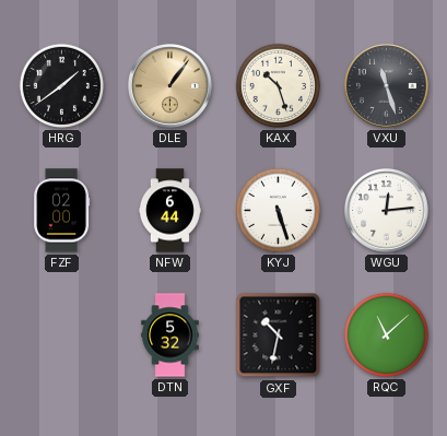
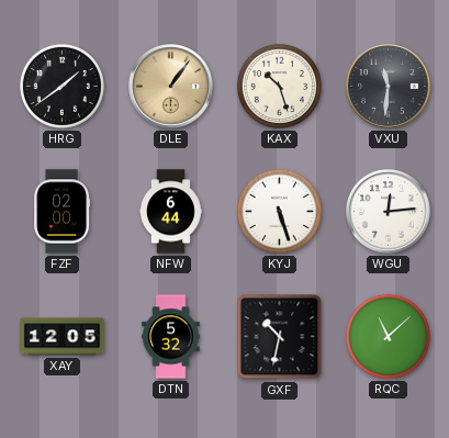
VXU: 11:27 -> 11:31
XAY: none -> 12:05
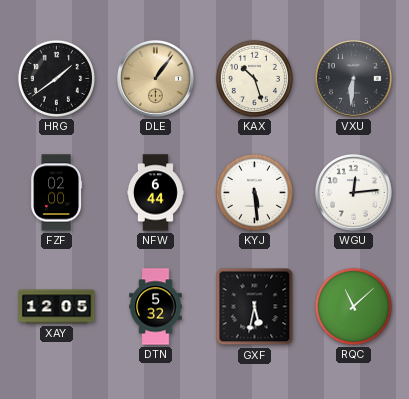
VXU: 11:31 -> 6:31
KYJ: 5:27 -> 5:29
GXF: 10:32 -> 5:32
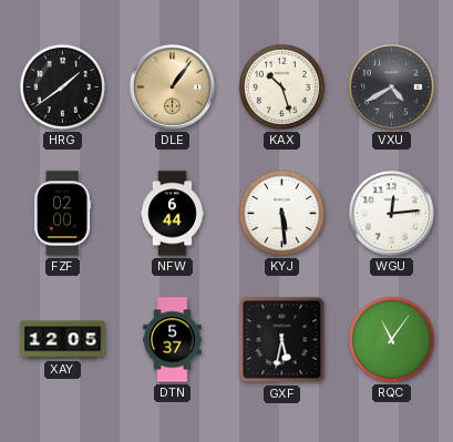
VXU: 6:31 -> 4:40
DTN: 5:32 -> 5:37
RQC: 11:08 -> 11:06
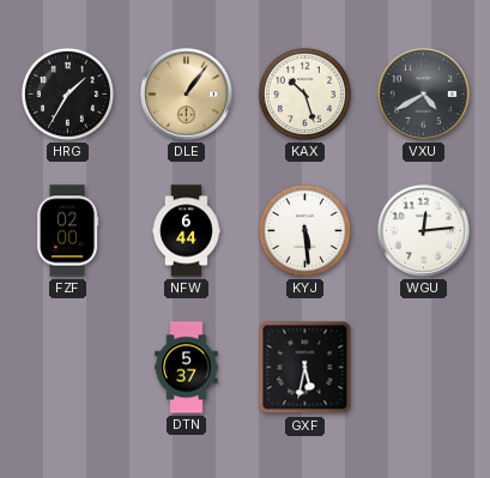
HRG: 1:39 -> 1:35
XAY: 12:05 -> none
RQC: 11:06 -> none
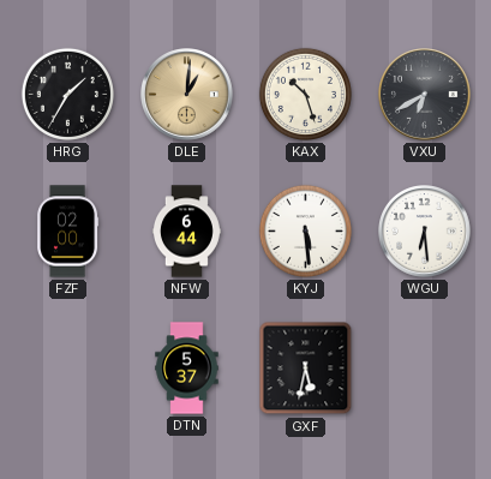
DLE: 1:06 -> 1:01
VXU: 4:40 -> 6:40
WGU: 12:14 -> 6:29
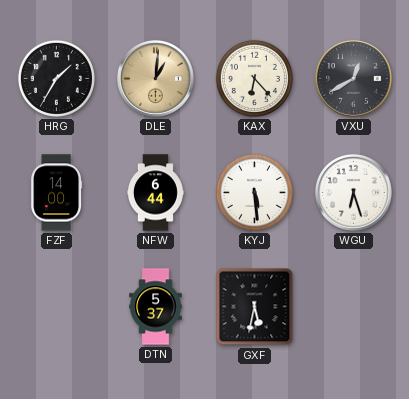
KAX: 10:27 -> 6:23
VXU: 6:40 -> 12:40
FZF: 02:00 -> 14:00
WGU: 6:29 -> 6:27
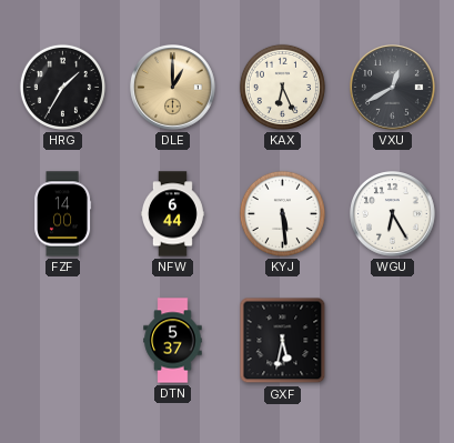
DLE: 1:01 -> 1:00
KAX: 6:23 -> 6:26
WGU: 6:27 -> 6:25
